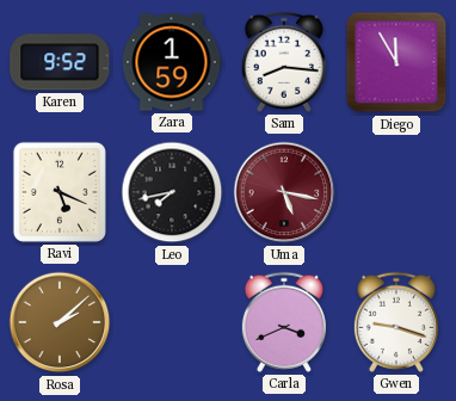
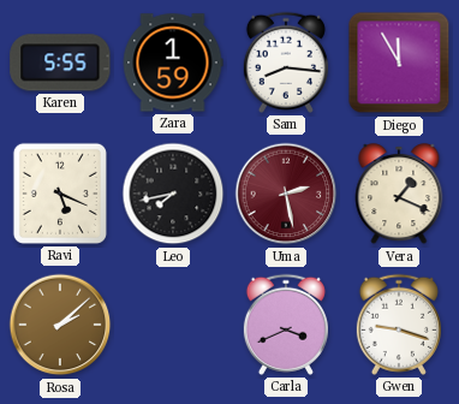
Karen: 9:52 -> 5:55
Uma: 5:17 -> 2:28
Vera: none -> 1:19
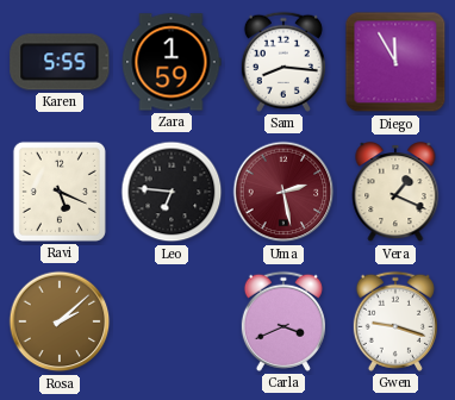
Leo: 7:43 -> 6:46
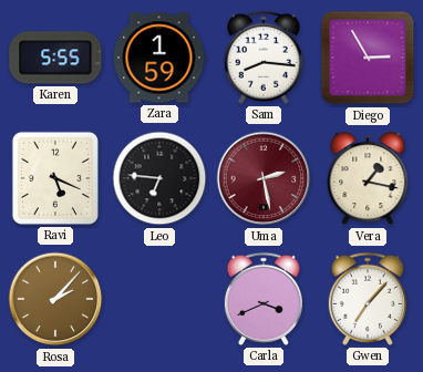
Diego: 11:55 -> 2:55
Vera: 1:19 -> 1:17
Rosa: 2:08 -> 2:07
Gwen: 9:18 -> 7:07
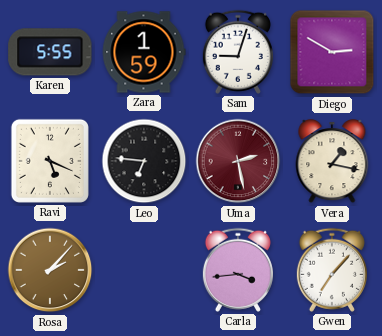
Sam: 8:16 -> 9:03
Diego: 2:55 -> 2:50
Carla: 3:41 -> 3:44
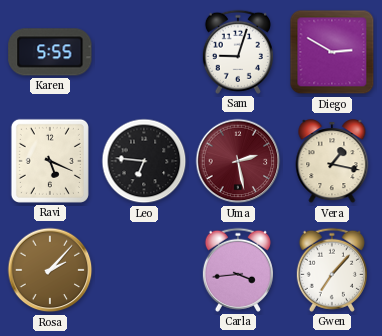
Zara: 1:59 -> none
